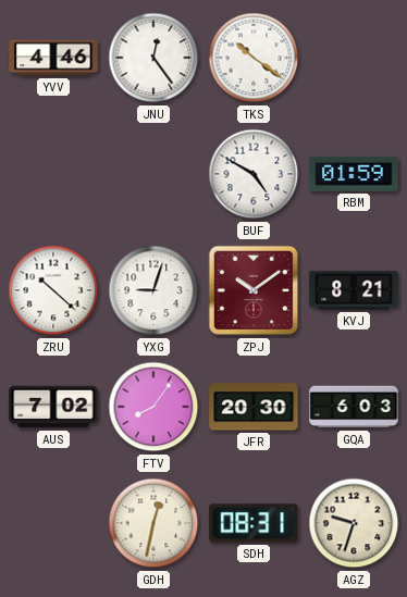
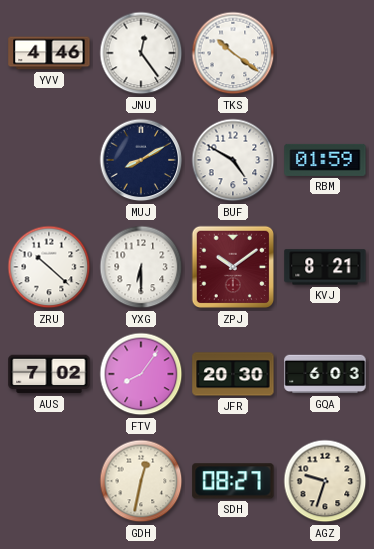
MUJ: none -> 8:10
YXG: 9:03 -> 6:30
SDH: 08:31 -> 08:27
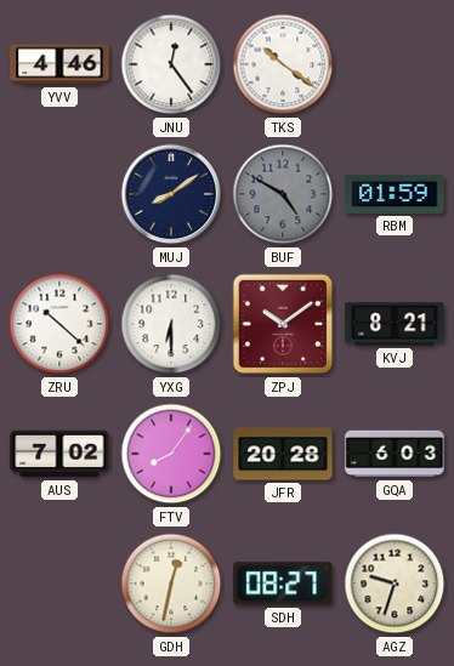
MUJ: 8:10 -> 8:09
BUF dial: white -> grey
JFR: 20:30 -> 20:28
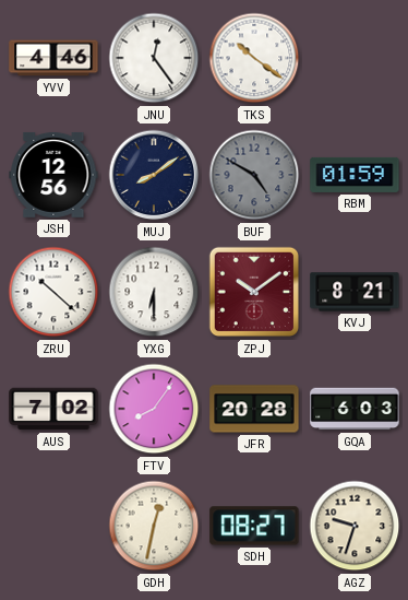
JSH: none -> 12:56
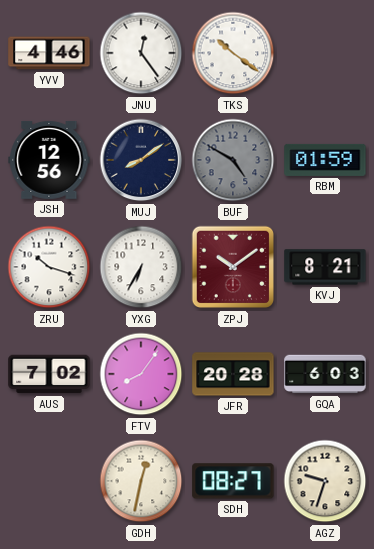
ZRU: 10:22 -> 10:18
YXG: 6:30 -> 6:35
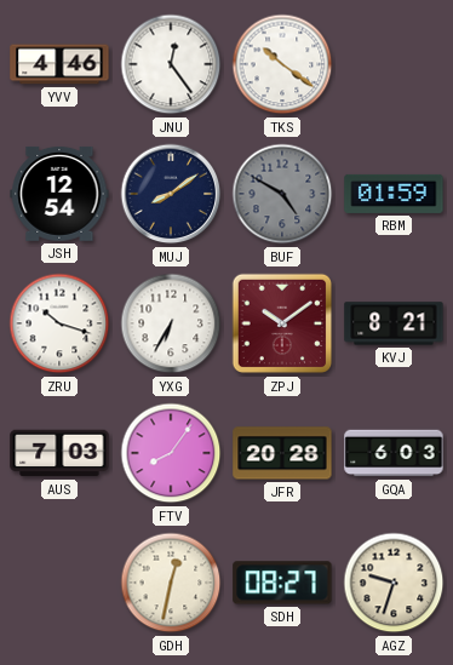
JSH: 12:56 -> 12:54
AUS: 7:02 -> 7:03
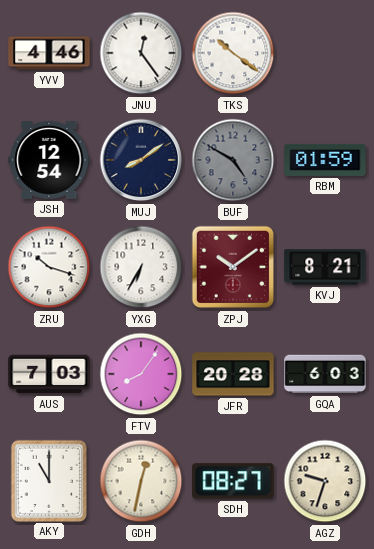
AKY: none -> 11:00
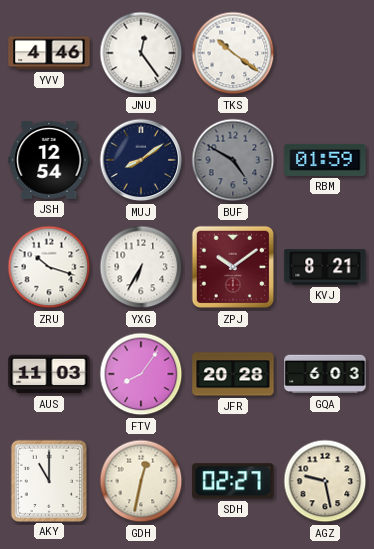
AUS: 7:03 -> 11:03
SDH: 08:27 -> 02:27
AGZ: 9:33 -> 9:28
